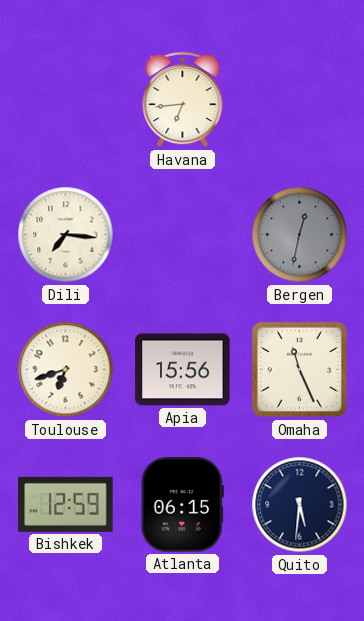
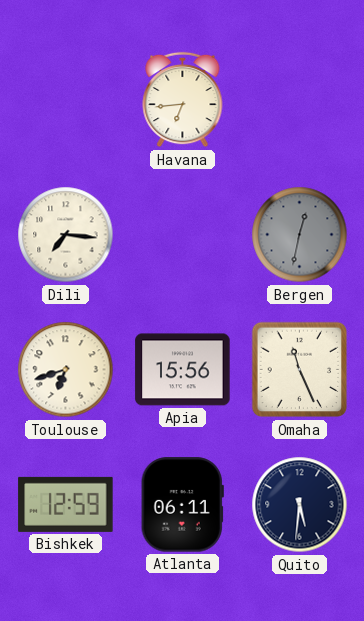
Atlanta: 06:15 -> 06:11
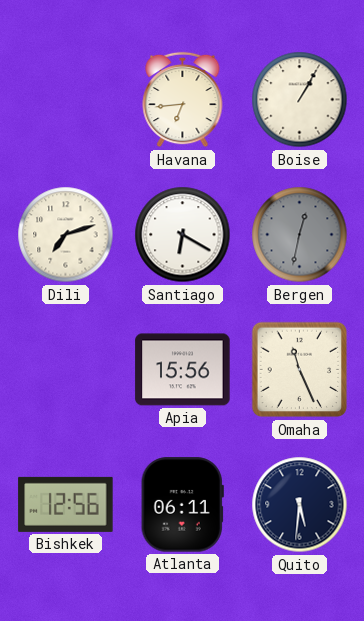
Boise: none -> 1:05
Dili: 7:16 -> 7:12
Santiago: none -> 6:20
Toulouse: 6:42 -> none
Bishkek: 12:59 -> 12:56
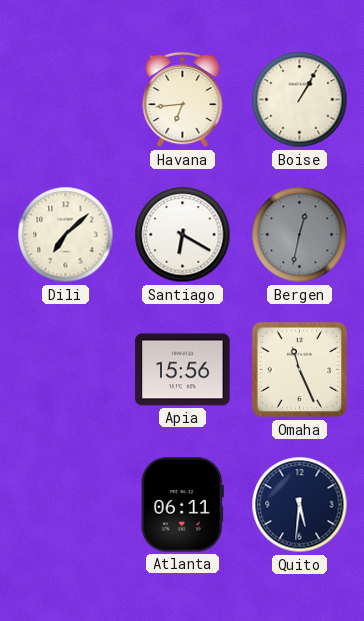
Dili: 7:12 -> 7:08
Bishkek: 12:56 -> none
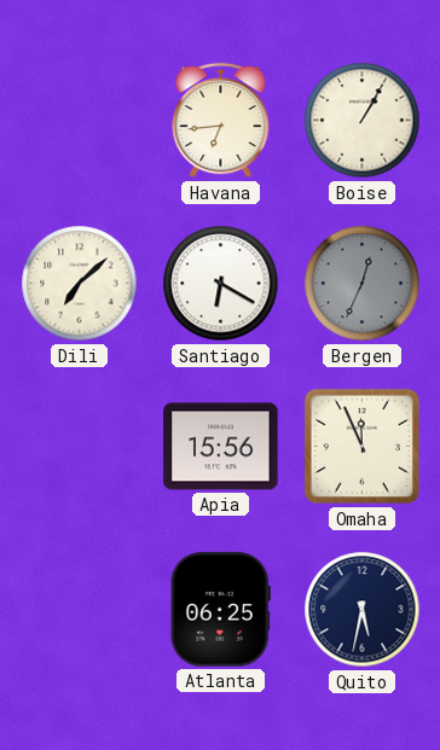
Bergen: 12:32 -> 12:34
Omaha: 11:26 -> 11:56
Atlanta: 06:11 -> 06:25
Quito: 5:31 -> 5:32
